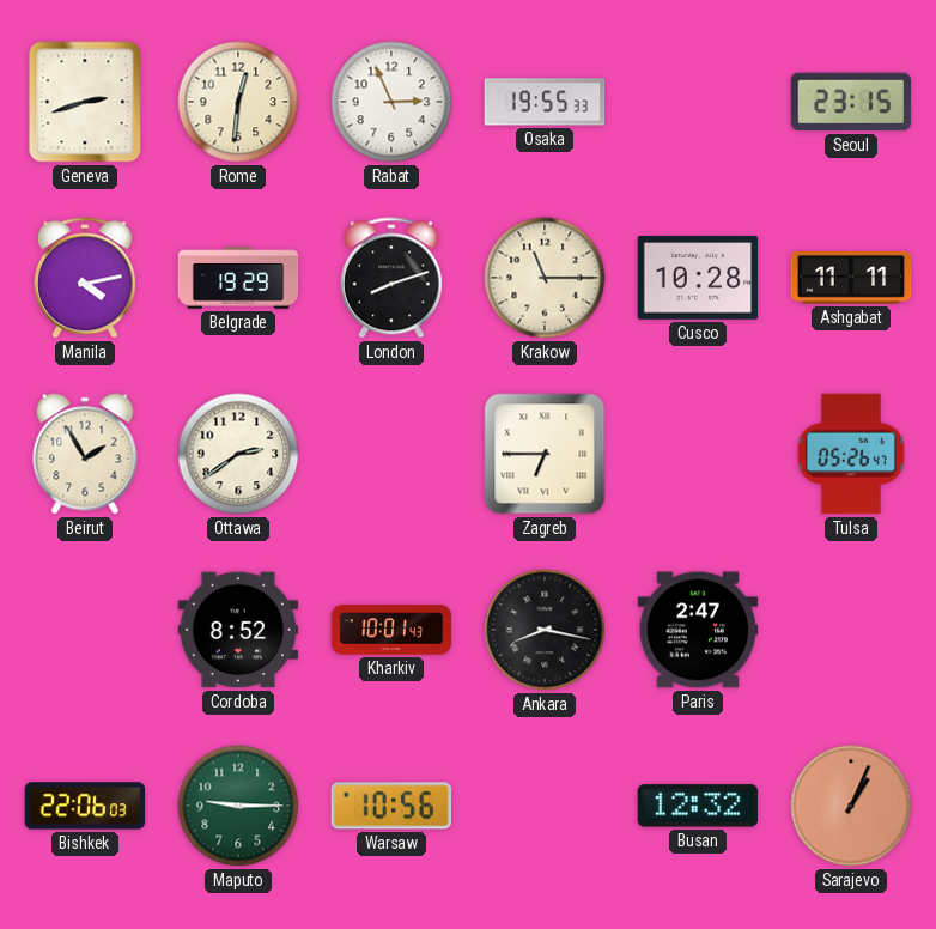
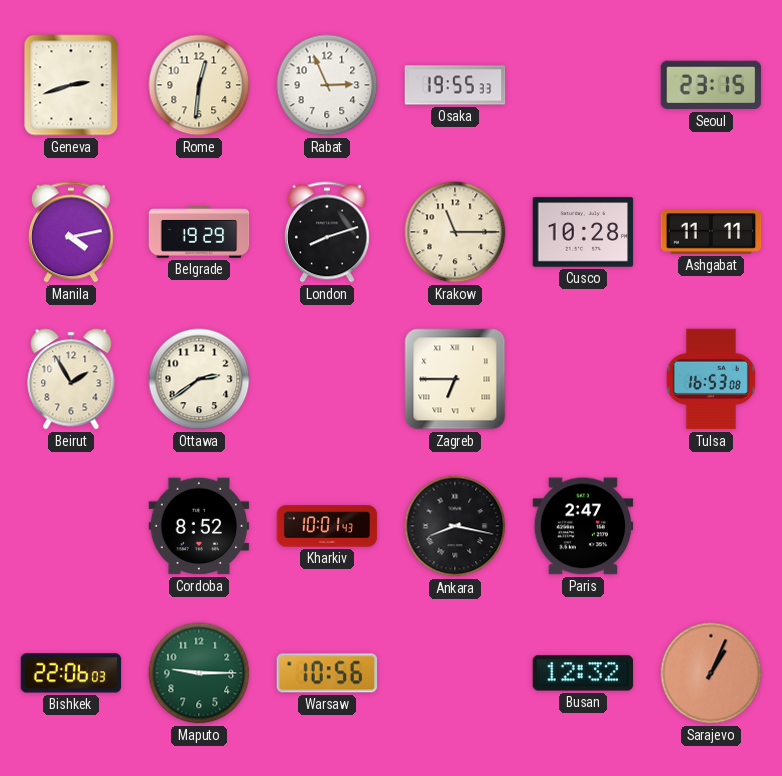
Tulsa: 05:26 -> 16:53
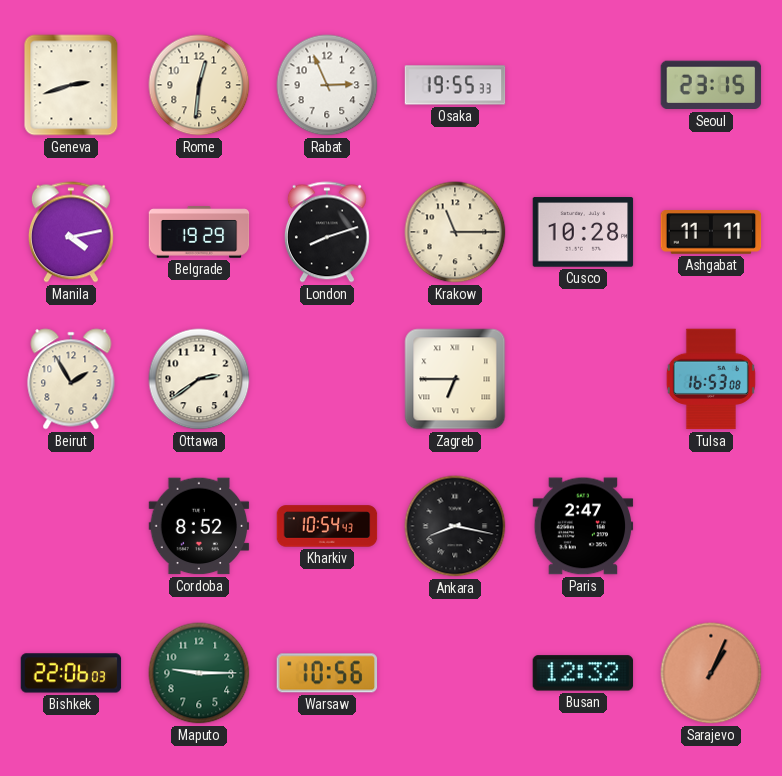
Kharkiv: 10:01 -> 10:54
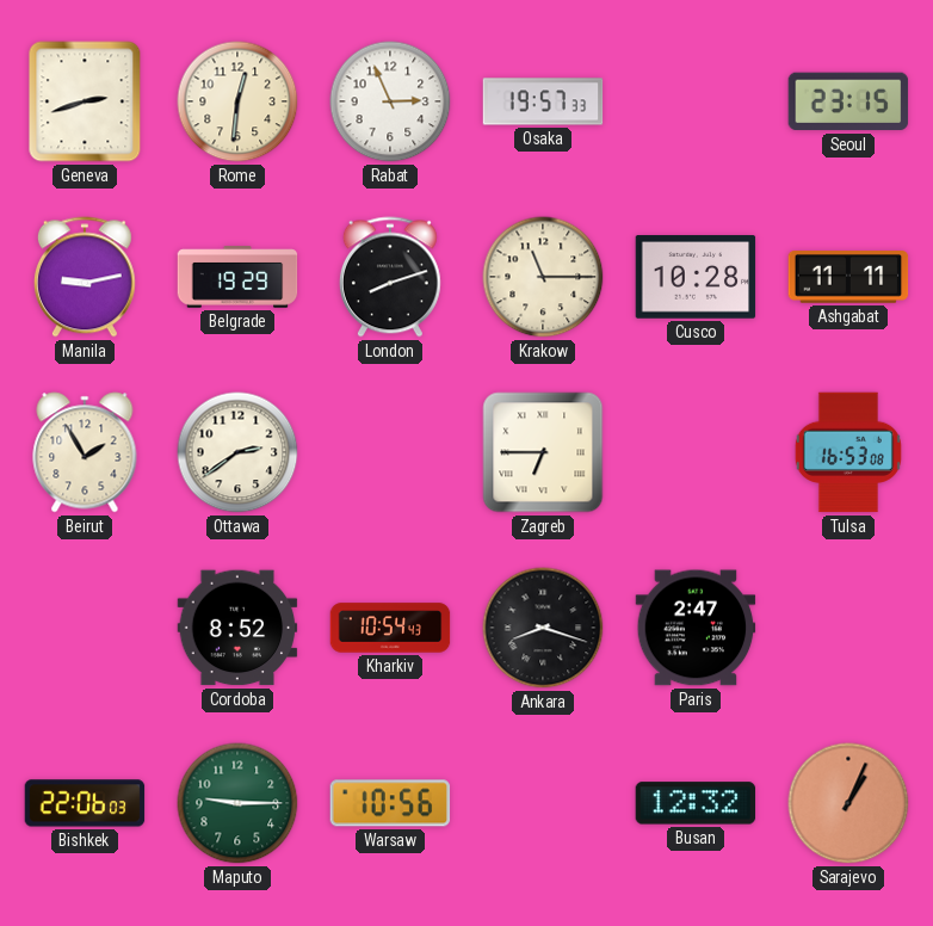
Osaka: 19:55 -> 19:57
Manila: 4:13 -> 9:13
Ankara: 8:17 -> 8:18
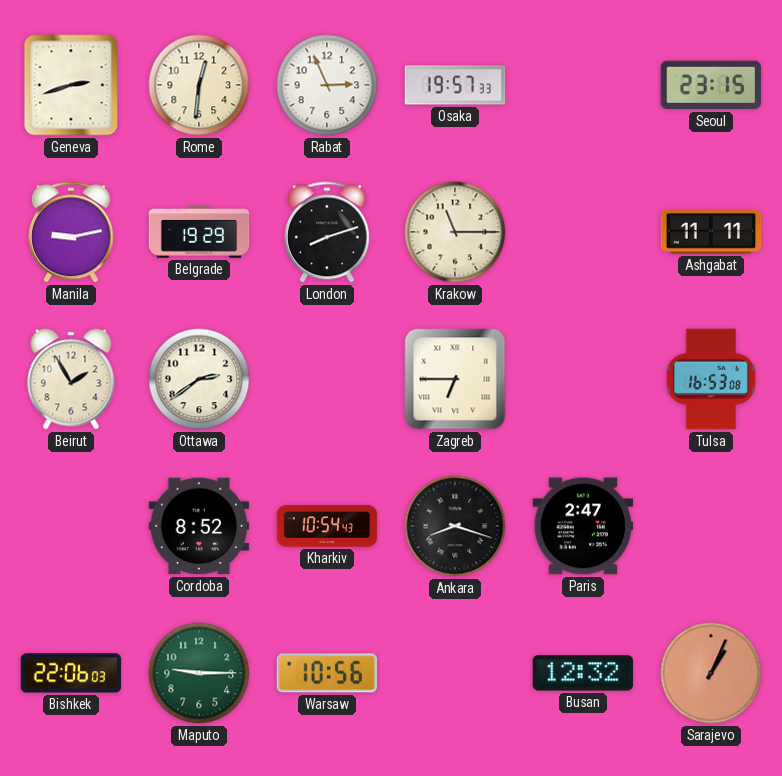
Cusco: 10:28 -> none
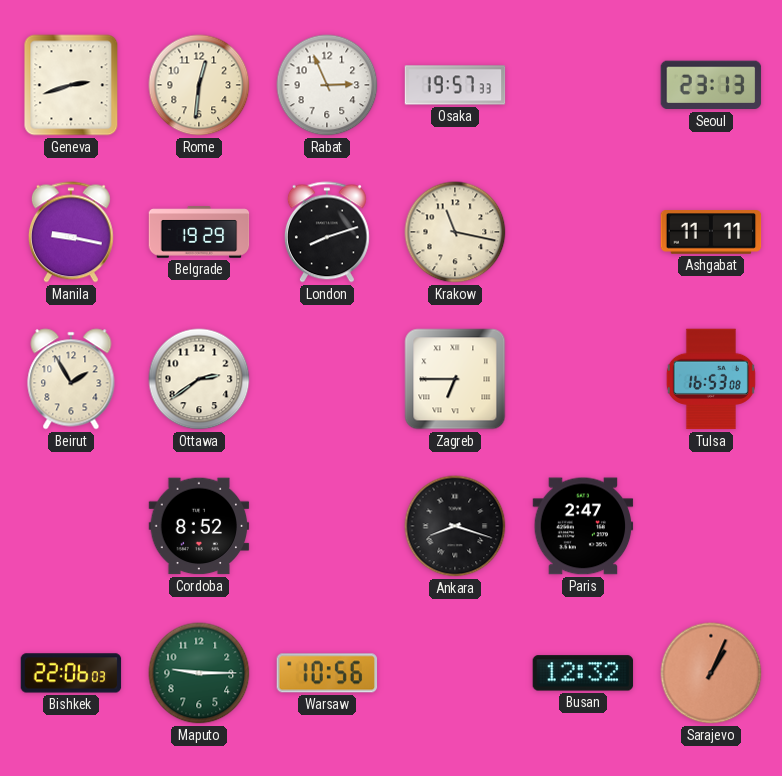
Seoul: 23:15 -> 23:13
Manila: 9:13 -> 9:17
Krakow: 11:15 -> 11:17
Kharkiv: 10:54 -> none
